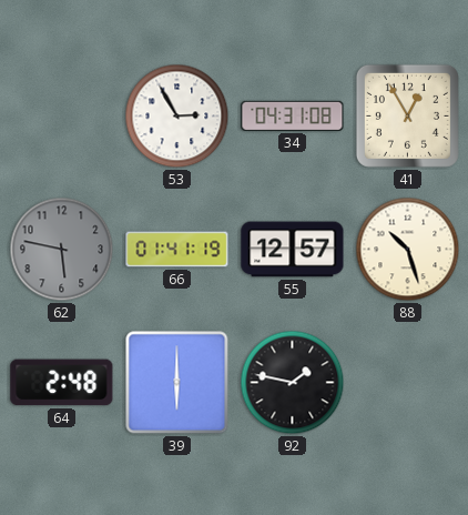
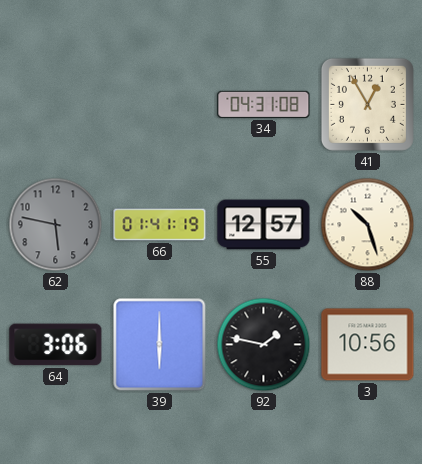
53: 2:55 -> none
64: 2:48 -> 3:06
3: none -> 10:56
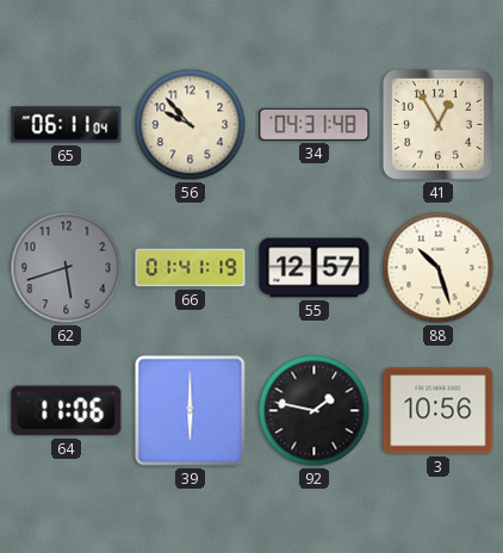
65: none -> 06:11
56: none -> 9:53
34: 04:31:08 -> 04:31:48
62: 5:47 -> 5:42
64: 3:06 -> 11:06
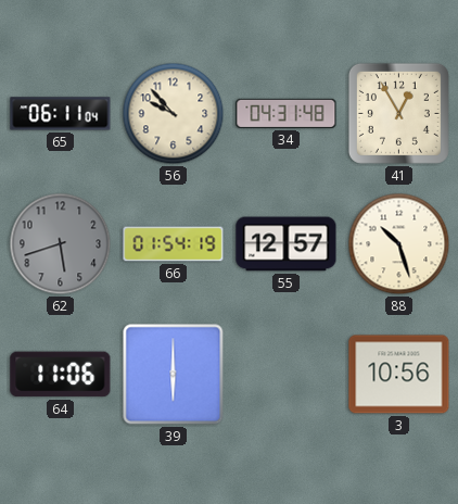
66: 01:41 -> 01:54
92: 1:47 -> none
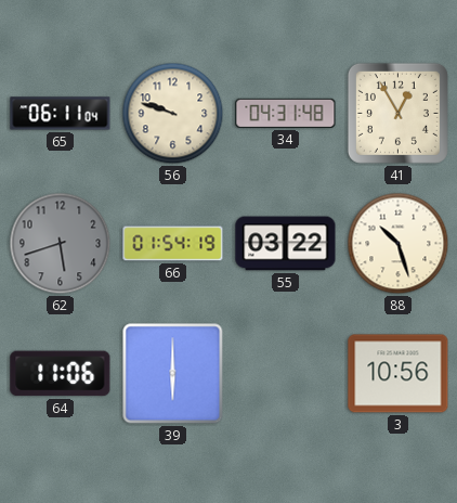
56: 9:53 -> 9:48
55: 12:57 -> 03:22
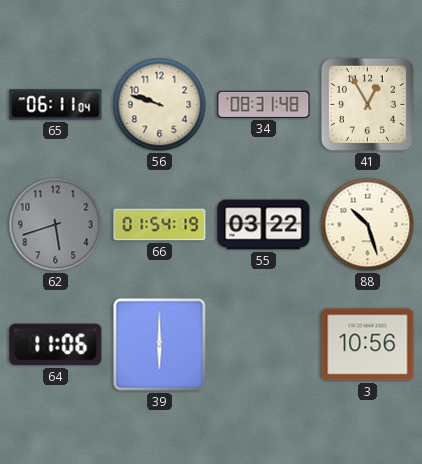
34: 04:31 -> 08:31
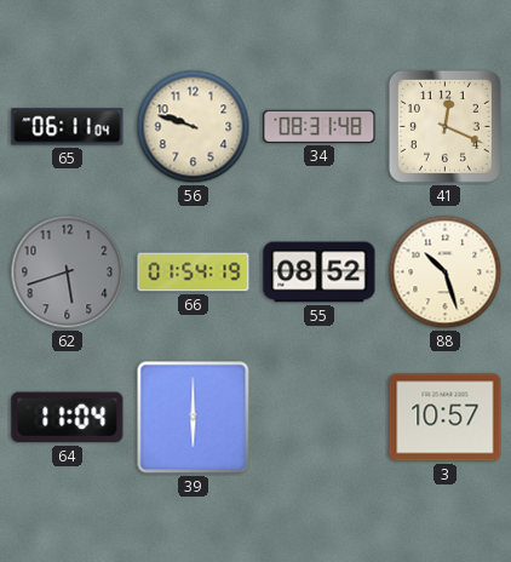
41: 12:55 -> 12:19
55: 03:22 -> 08:52
64: 11:06 -> 11:04
3: 10:56 -> 10:57
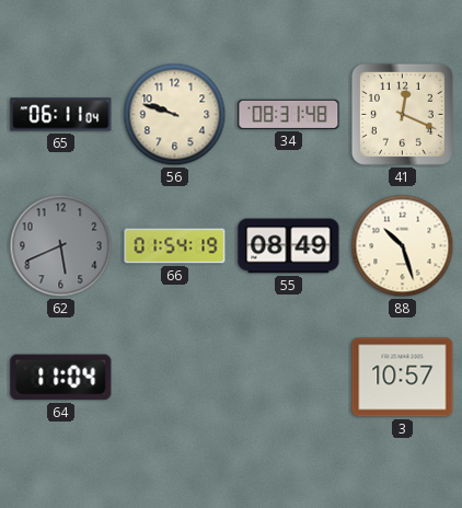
62: 5:42 -> 5:41
55: 08:52 -> 08:49
39: 6:00 -> none
